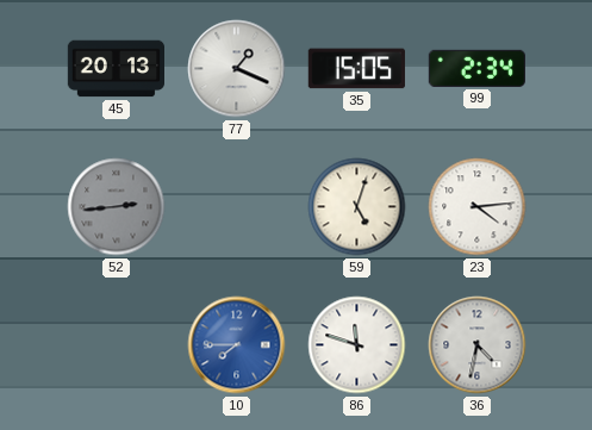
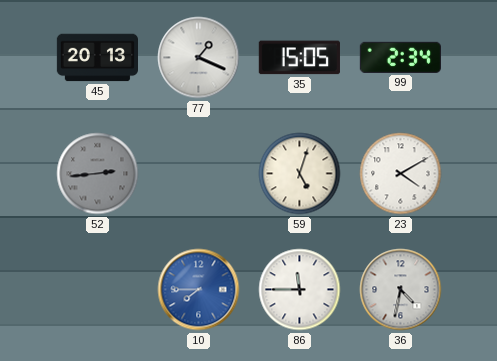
23: 4:14 -> 4:10
86: 11:48 -> 11:45
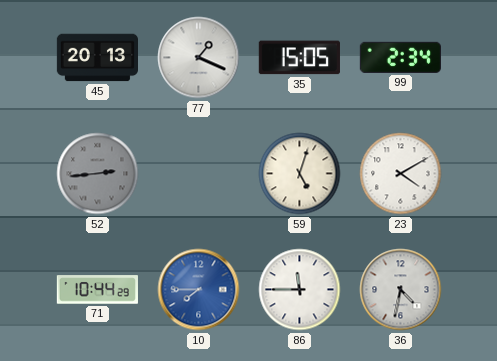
71: none -> 10:44
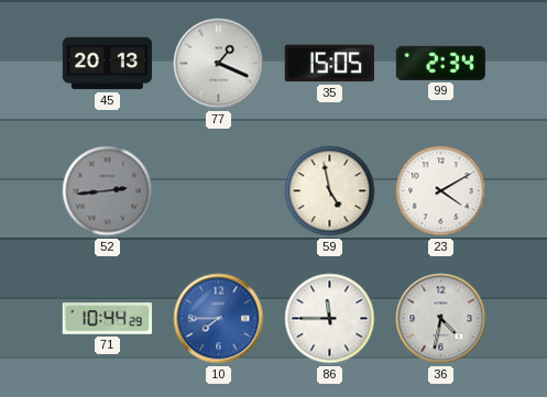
59: 5:03 -> 4:58
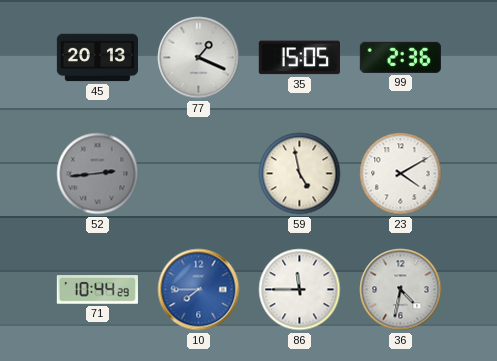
99: 2:34 -> 2:36
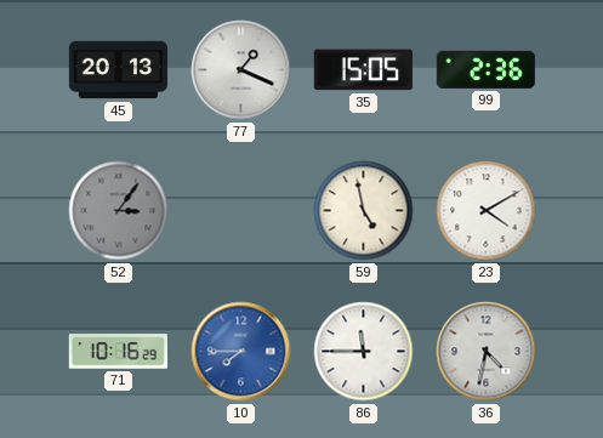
52: 2:44 -> 3:06
71: 10:44 -> 10:16
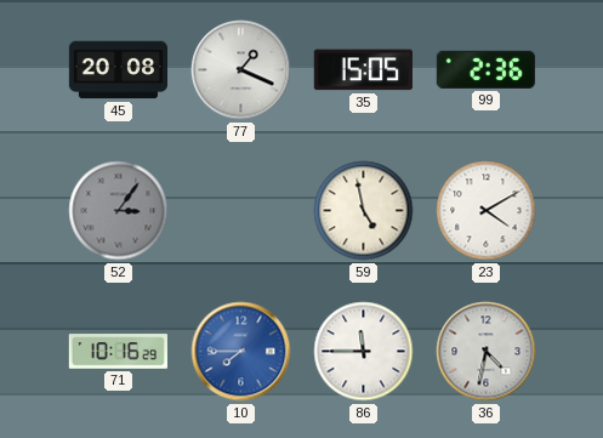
45: 20:13 -> 20:08
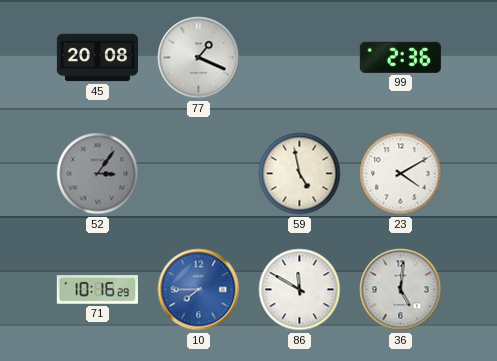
35: 15:05 -> none
86: 11:45 -> 11:50
36: 4:32 -> 5:01
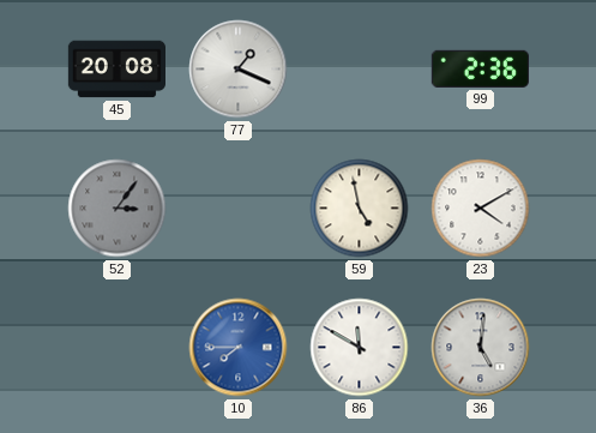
71: 10:16 -> none
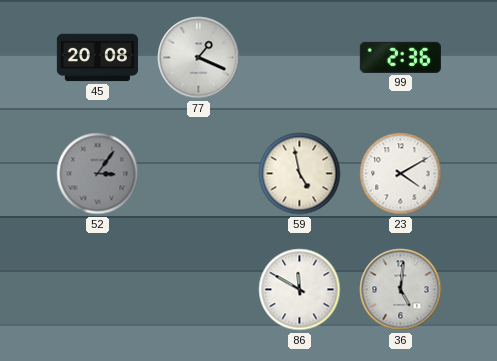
10: 7:45 -> none
